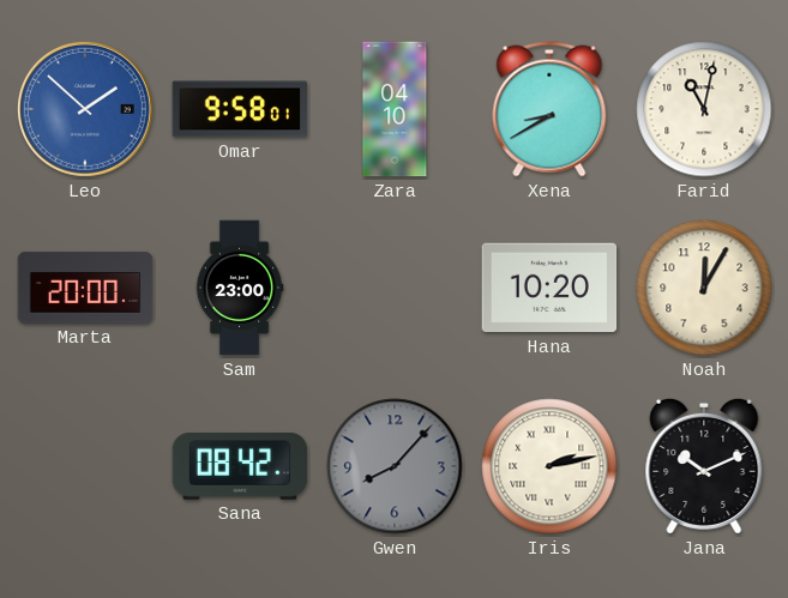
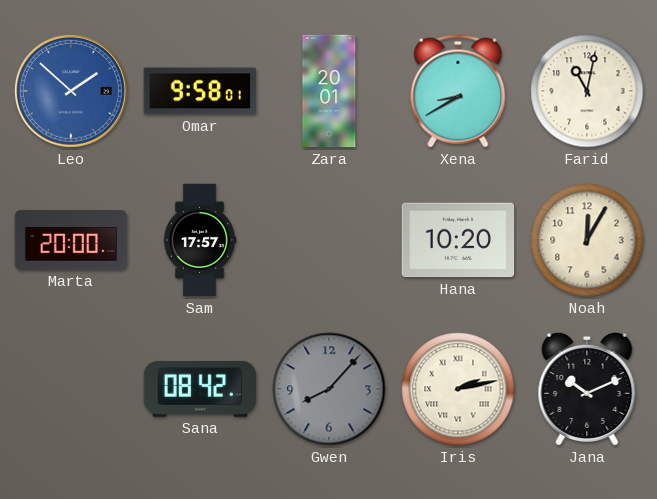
Zara: 04:10 -> 20:01
Sam: 23:00 -> 17:57
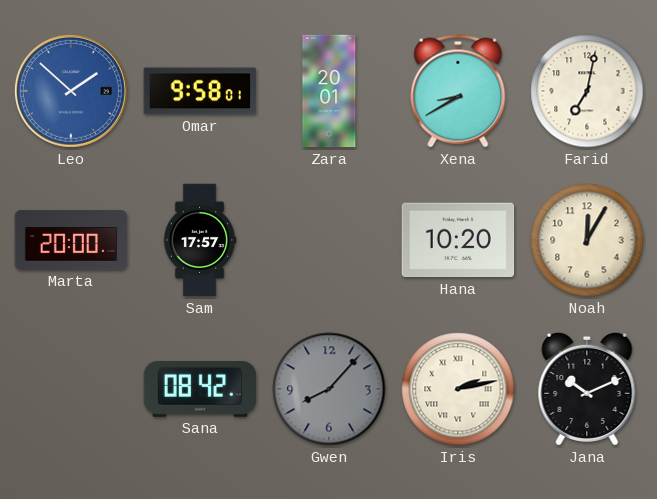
Farid: 11:02 -> 7:02
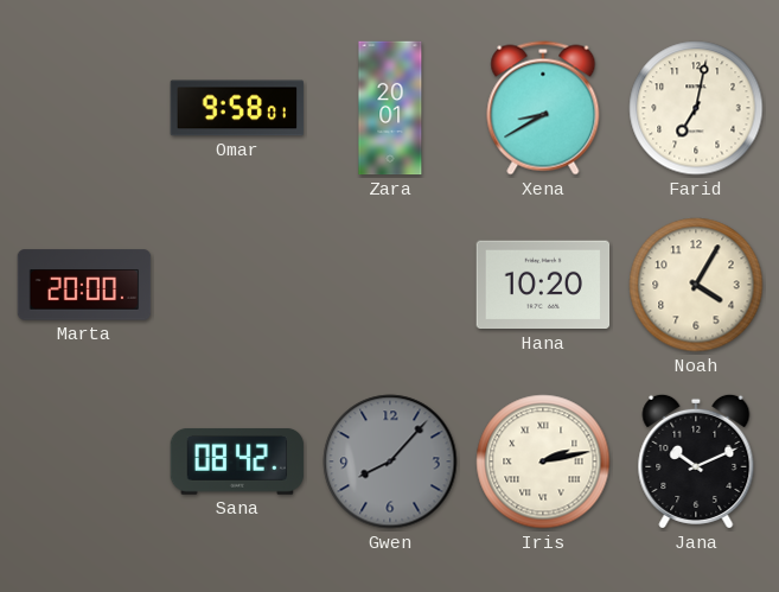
Leo: 1:52 -> none
Sam: 17:57 -> none
Noah: 12:05 -> 4:05
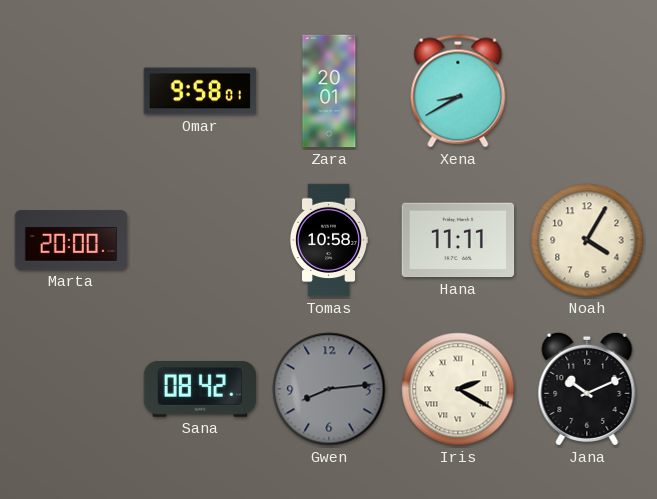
Farid: 7:02 -> none
Tomas: none -> 10:58
Hana: 10:20 -> 11:11
Gwen: 8:07 -> 8:14
Iris: 2:13 -> 2:20
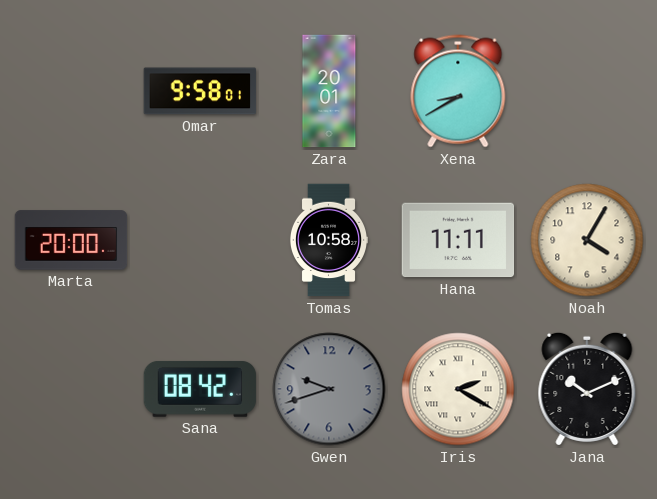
Gwen: 8:14 -> 9:42
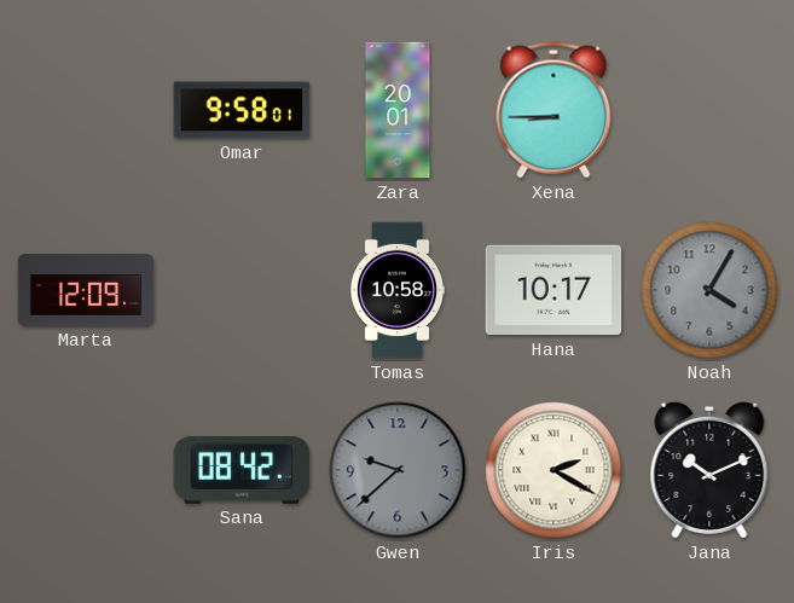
Xena: 8:40 -> 8:45
Marta: 20:00 -> 12:09
Hana: 11:11 -> 10:17
Noah dial: cream -> grey
Gwen: 9:42 -> 9:38
